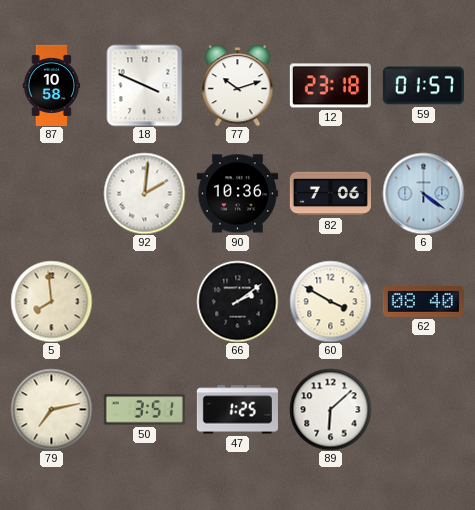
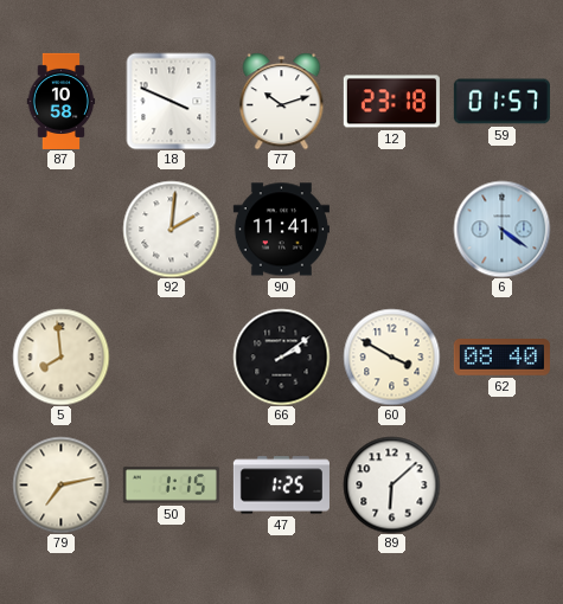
90: 10:36 -> 11:41
82: 7:06 -> none
50: 3:51 -> 1:15
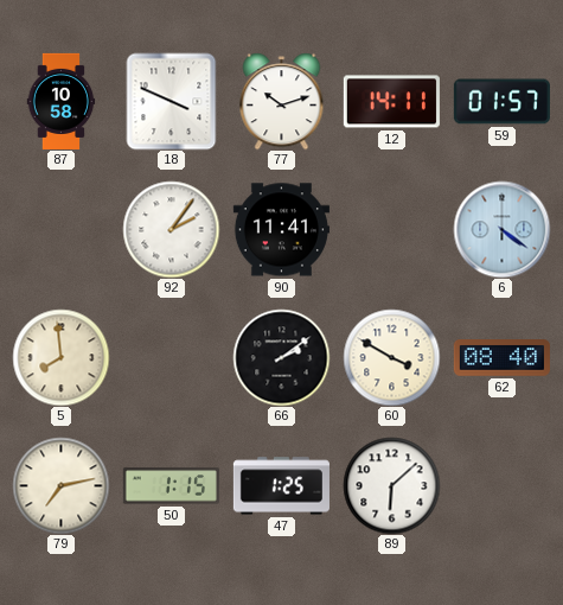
12: 23:18 -> 14:11
92: 2:01 -> 2:06
